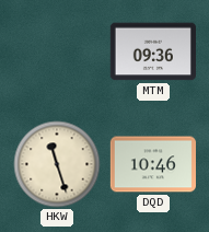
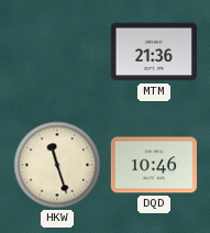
MTM: 09:36 -> 21:36
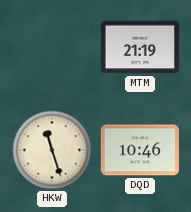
MTM: 21:36 -> 21:19
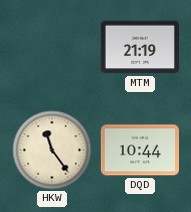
HKW: 11:27 -> 11:24
DQD: 10:46 -> 10:44
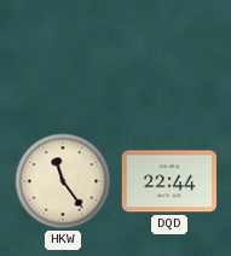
MTM: 21:19 -> none
DQD: 10:44 -> 22:44
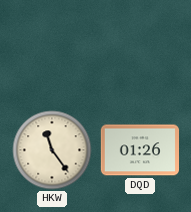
DQD: 22:44 -> 01:26
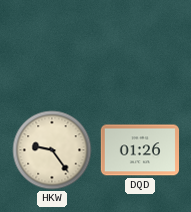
HKW: 11:24 -> 9:24
